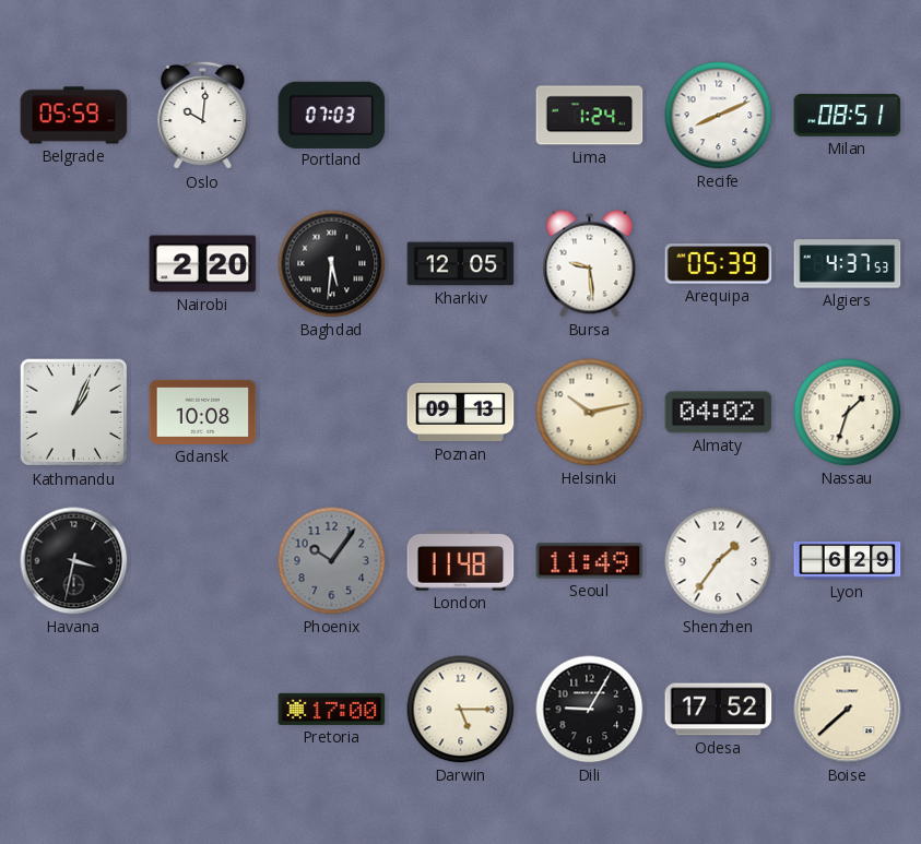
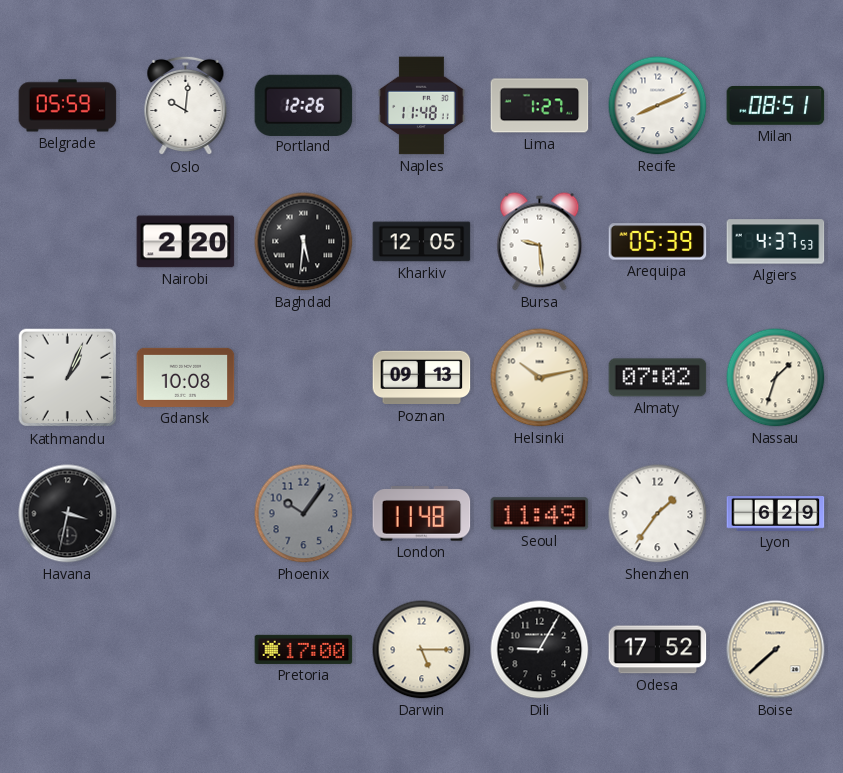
Portland: 07:03 -> 12:26
Naples: none -> 11:48
Lima: 1:24 -> 1:27
Almaty: 04:02 -> 07:02
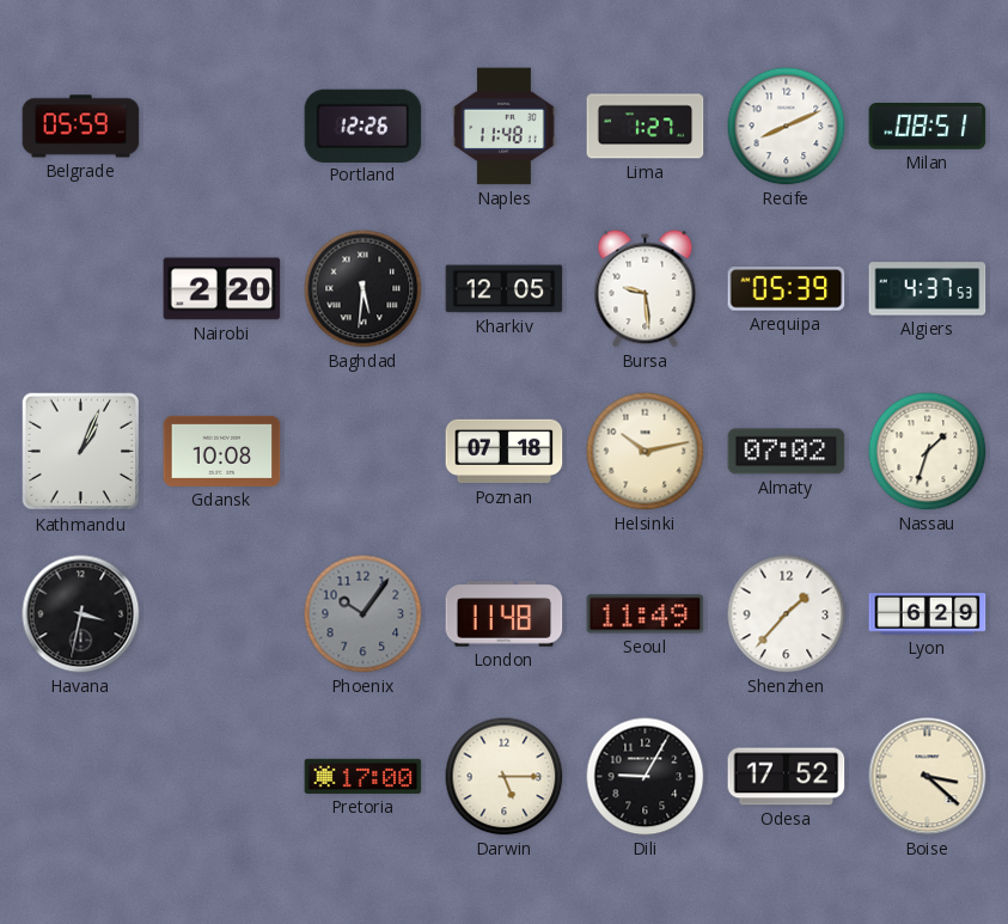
Oslo: 10:01 -> none
Poznan: 09:13 -> 07:18
Shenzhen: 1:36 -> 1:37
Boise: 7:38 -> 3:22
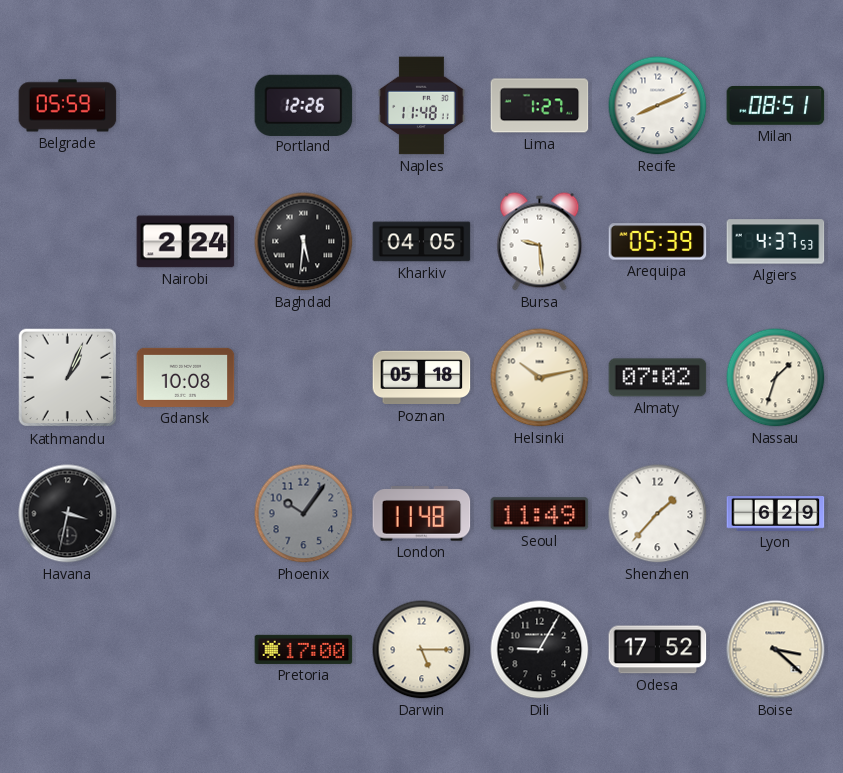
Nairobi: 2:20 -> 2:24
Kharkiv: 12:05 -> 04:05
Poznan: 07:18 -> 05:18
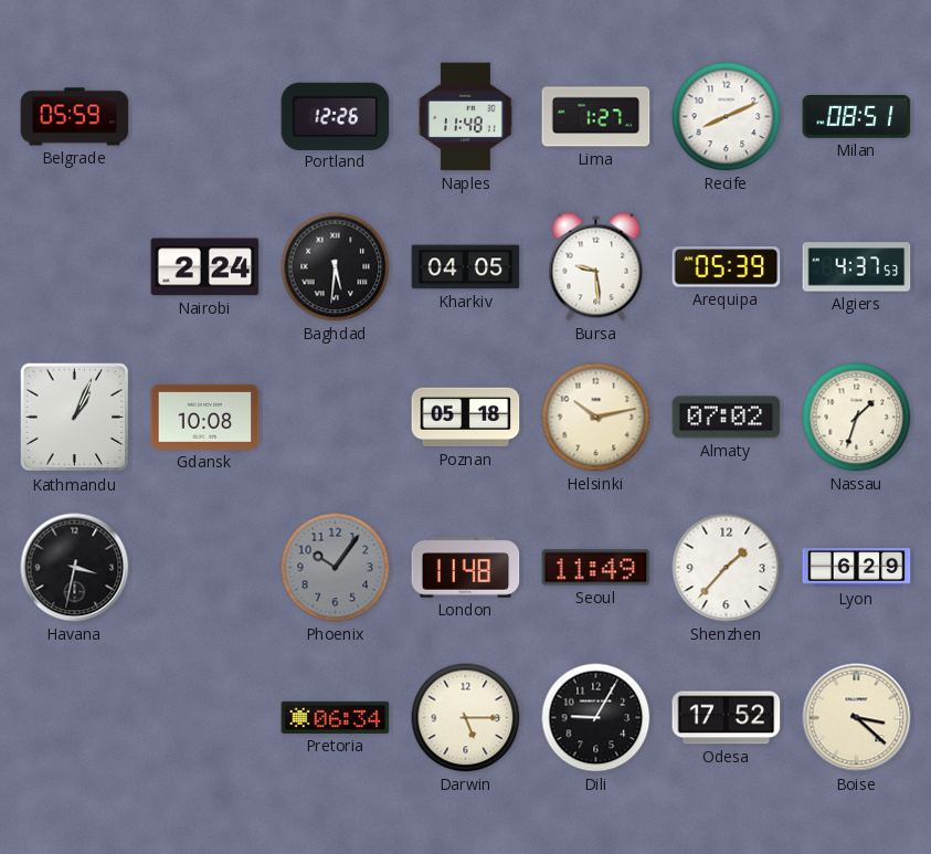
Pretoria: 17:00 -> 06:34
